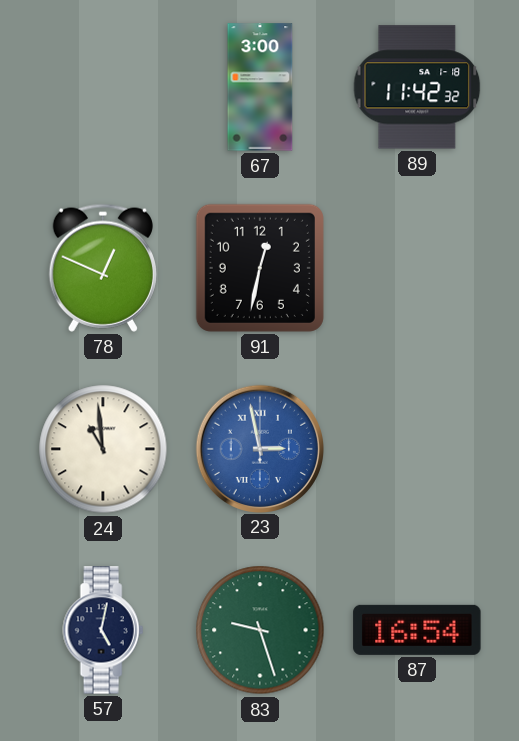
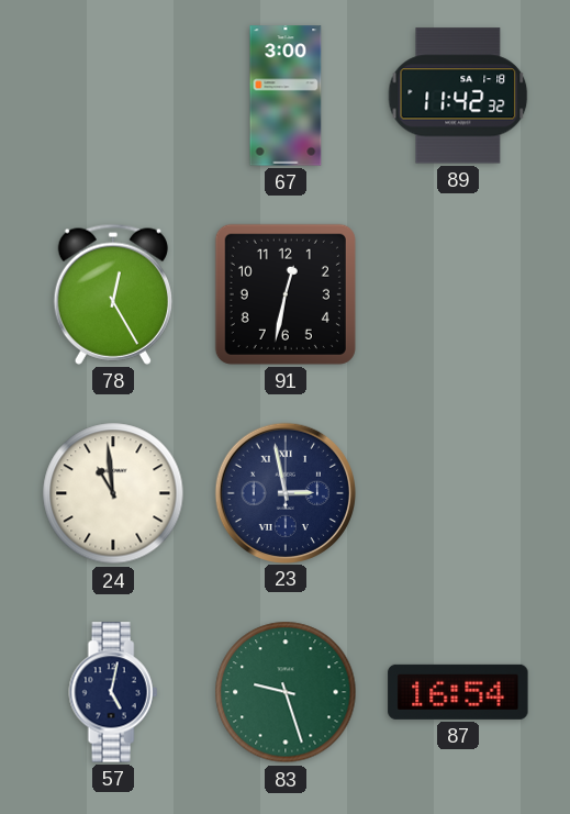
78: 12:49 -> 12:25
23 dial: blue -> navy
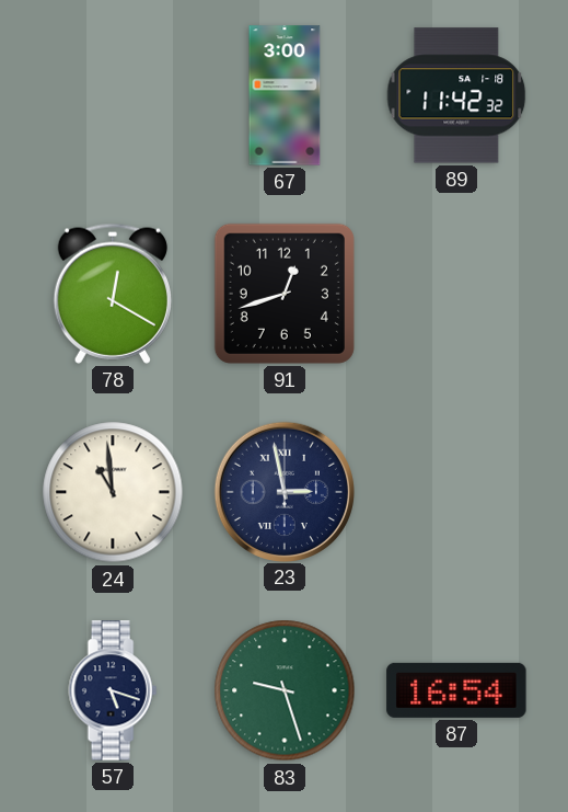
78: 12:25 -> 12:20
91: 12:32 -> 12:42
57: 5:02 -> 5:18
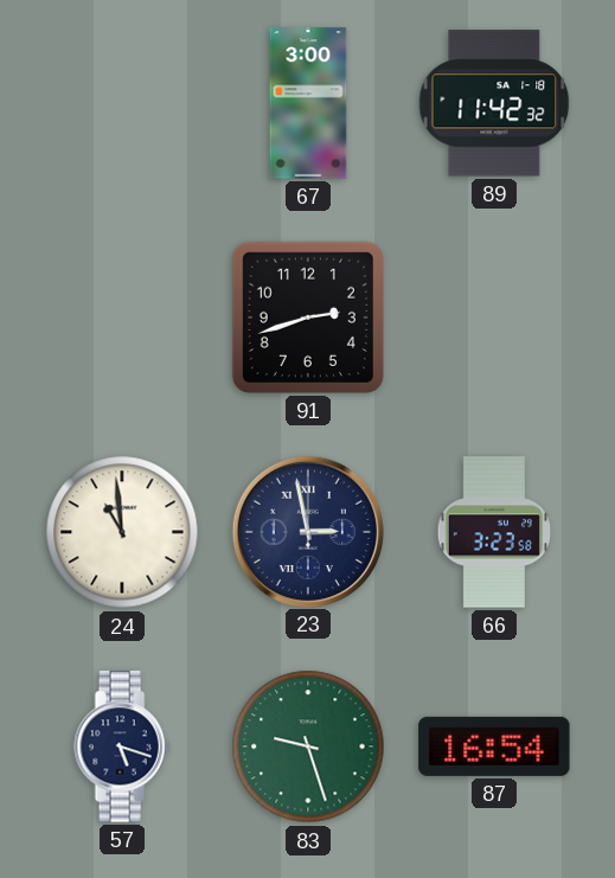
78: 12:20 -> none
91: 12:42 -> 2:42
66: none -> 3:23
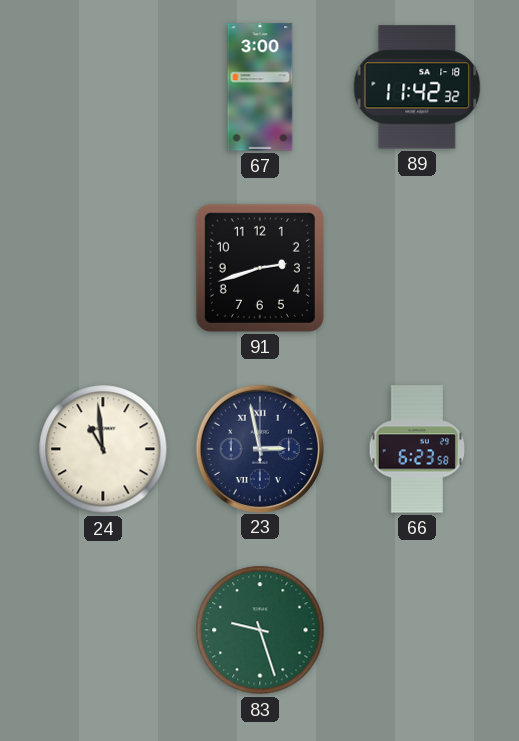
66: 3:23 -> 6:23
57: 5:18 -> none
87: 16:54 -> none
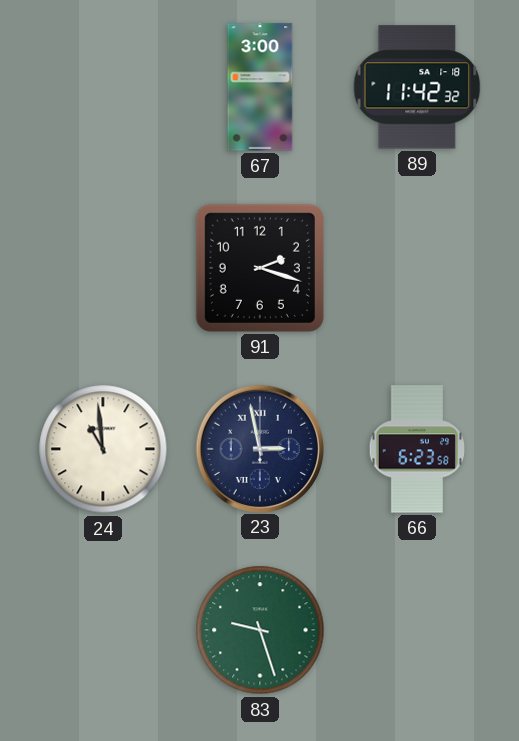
91: 2:42 -> 2:18
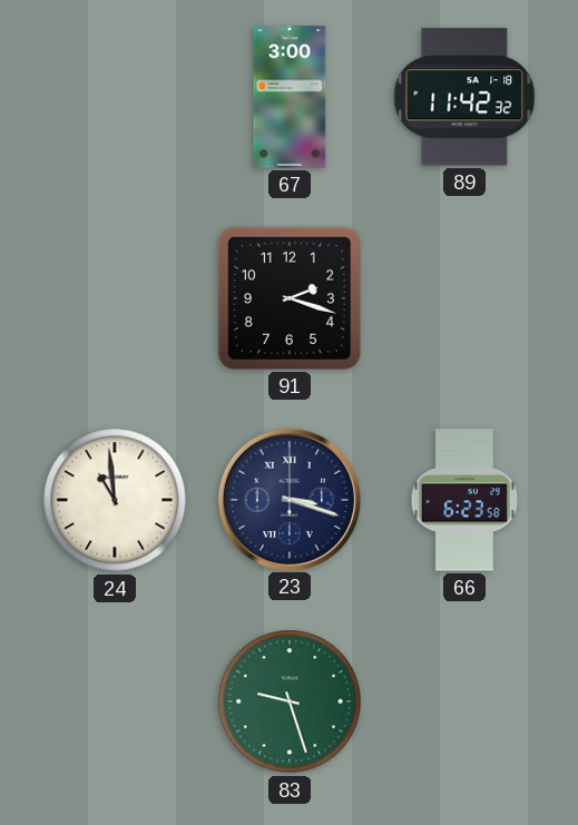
23: 2:58 -> 3:18
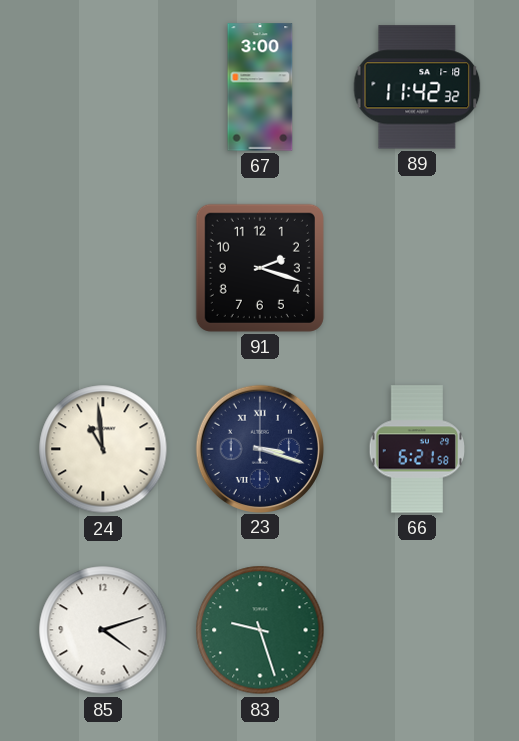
66: 6:23 -> 6:21
85: none -> 4:12
